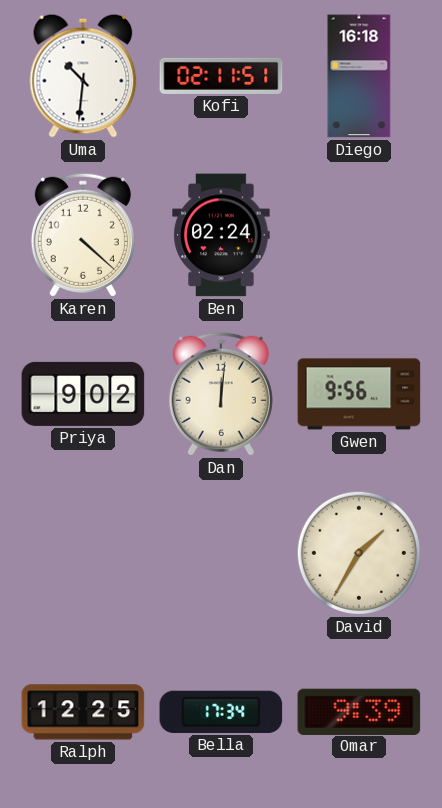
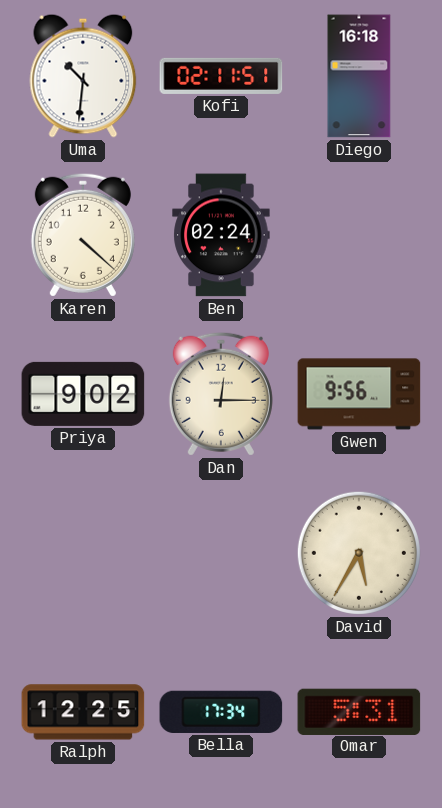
Dan: 12:01 -> 12:15
David: 1:35 -> 5:35
Omar: 9:39 -> 5:31
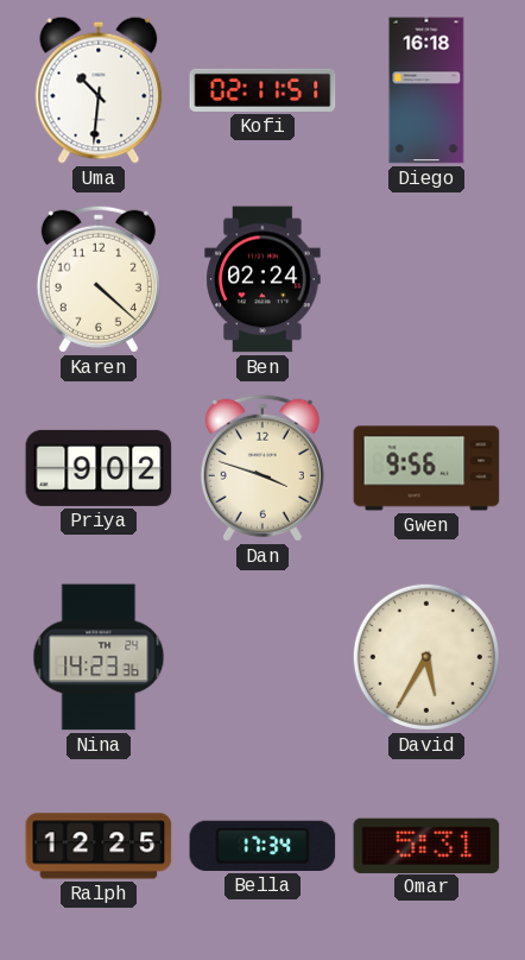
Dan: 12:15 -> 3:48
Nina: none -> 14:23
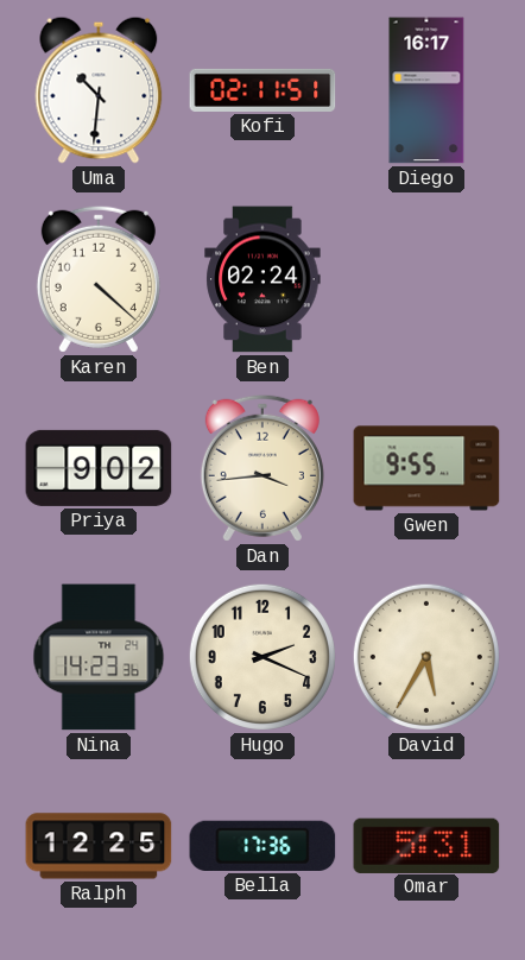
Diego: 16:18 -> 16:17
Dan: 3:48 -> 3:44
Gwen: 9:56 -> 9:55
Hugo: none -> 2:19
Bella: 17:34 -> 17:36
